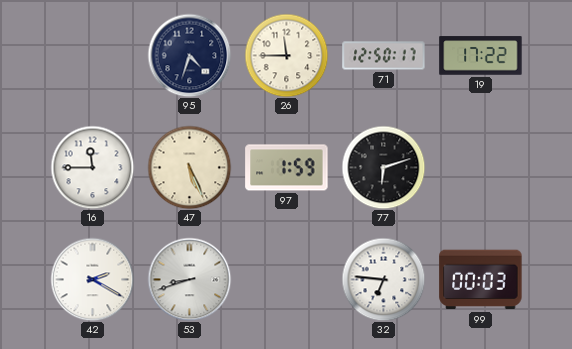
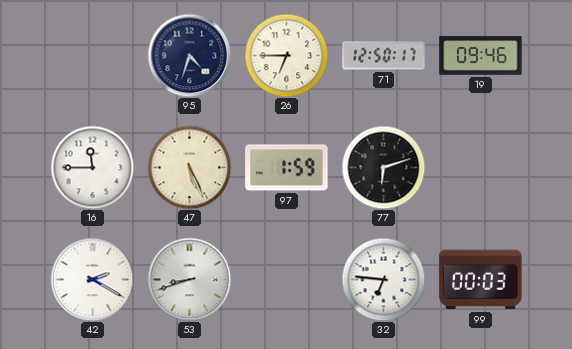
26: 11:45 -> 6:45
19: 17:22 -> 09:46
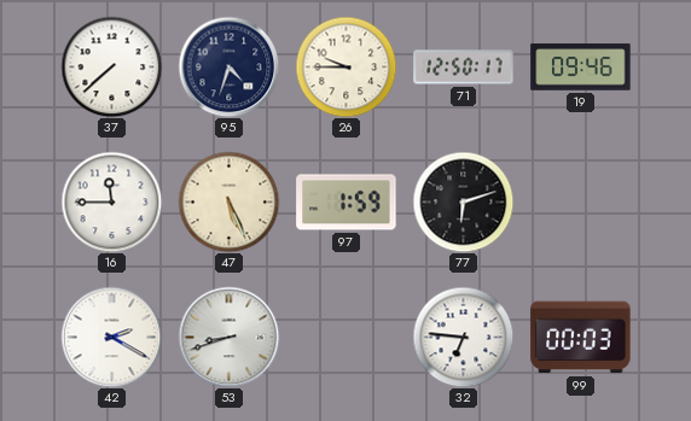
37: none -> 7:38
26: 6:45 -> 9:45
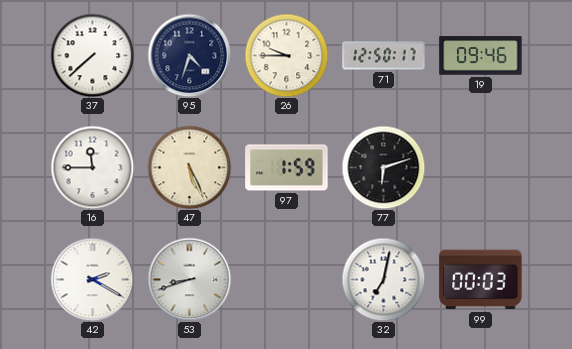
32: 6:46 -> 7:02
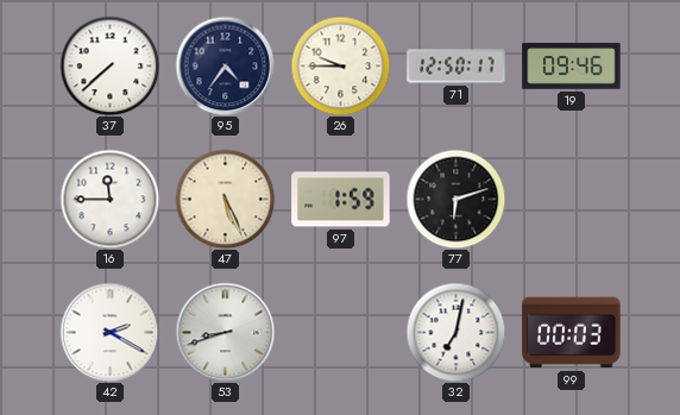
95: 4:33 -> 4:36
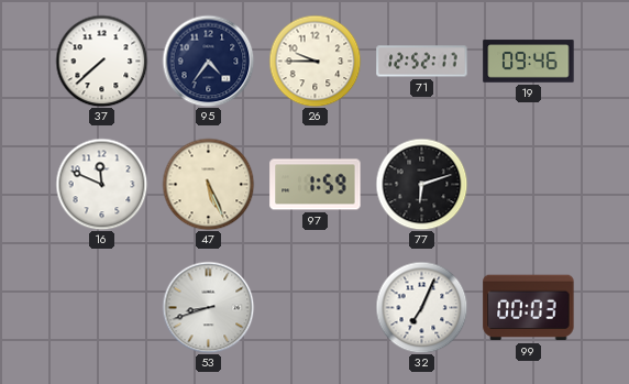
71: 12:50 -> 12:52
16: 11:45 -> 11:49
42: 2:20 -> none
32: 7:02 -> 7:04
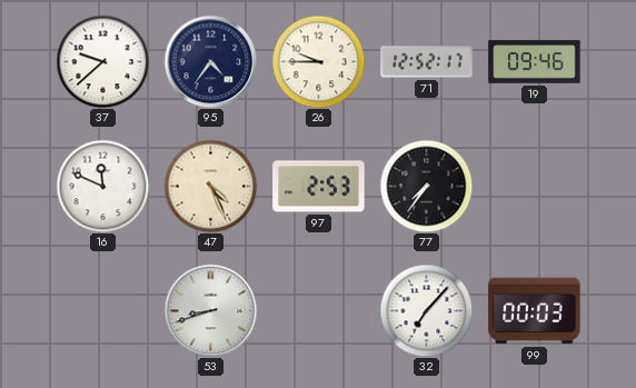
37: 7:38 -> 9:38
47: 5:26 -> 4:26
97: 1:59 -> 2:53
77: 6:12 -> 7:36
32: 7:04 -> 7:07
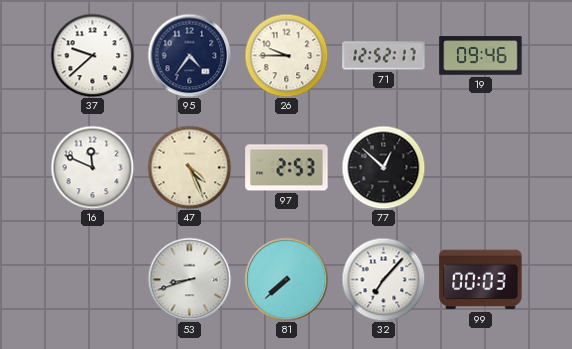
77: 7:36 -> 12:52
81: none -> 7:38
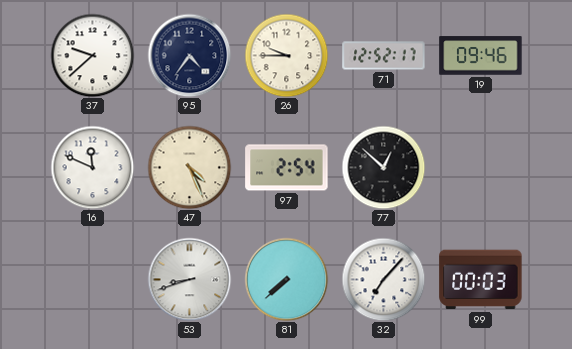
97: 2:53 -> 2:54
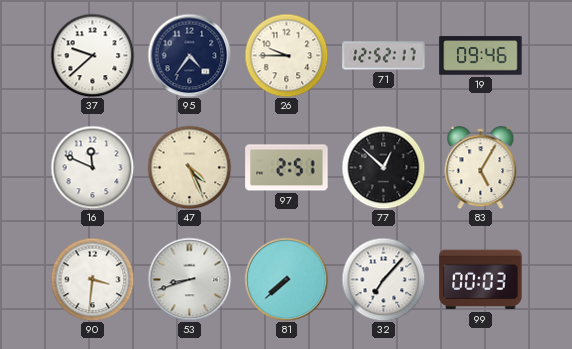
97: 2:54 -> 2:51
83: none -> 5:05
90: none -> 3:31
